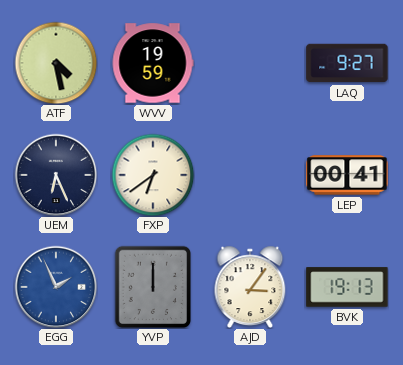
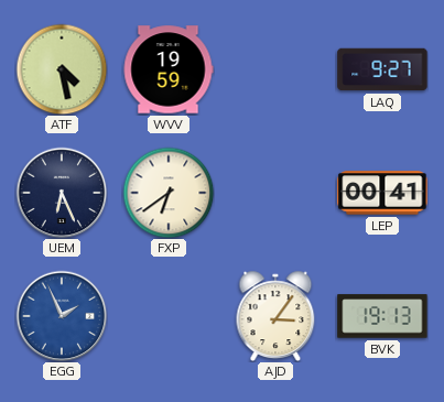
YVP: 12:00 -> none
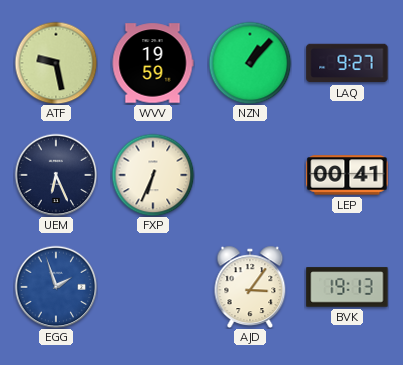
ATF: 4:28 -> 9:28
NZN: none -> 1:07
FXP: 6:39 -> 6:34
EGG: 1:56 -> 1:57
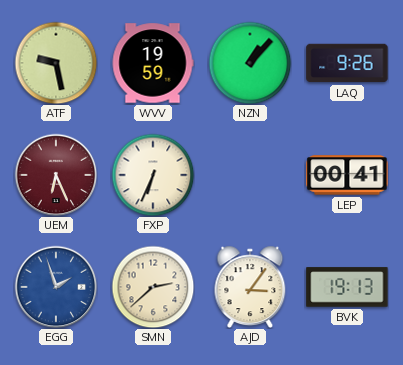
LAQ: 9:27 -> 9:26
UEM dial: navy -> burgundy
SMN: none -> 2:38
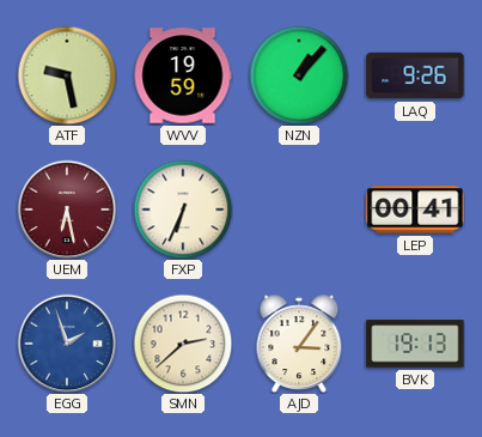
UEM: 6:26 -> 6:28
